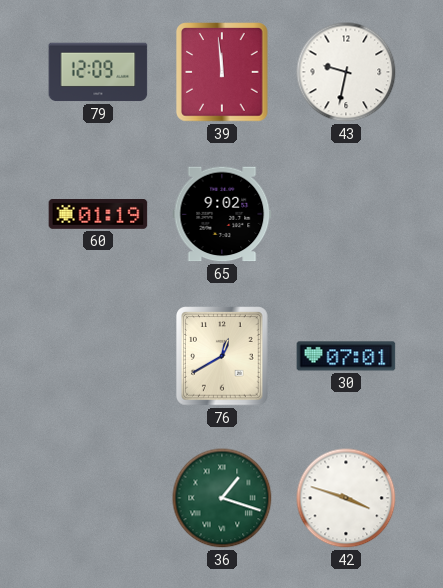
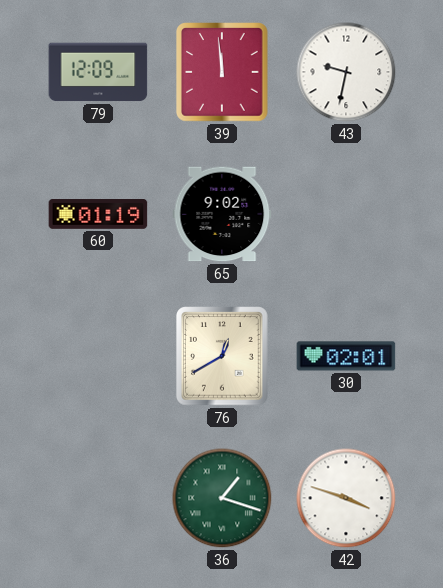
30: 07:01 -> 02:01
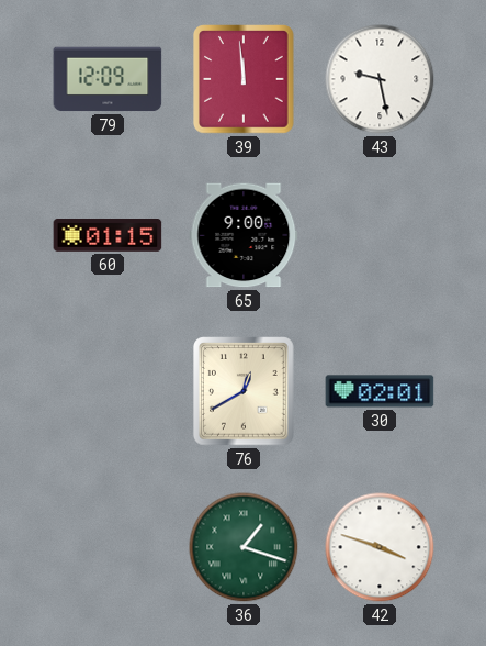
43: 9:32 -> 9:28
60: 01:19 -> 01:15
65: 9:02 -> 9:00
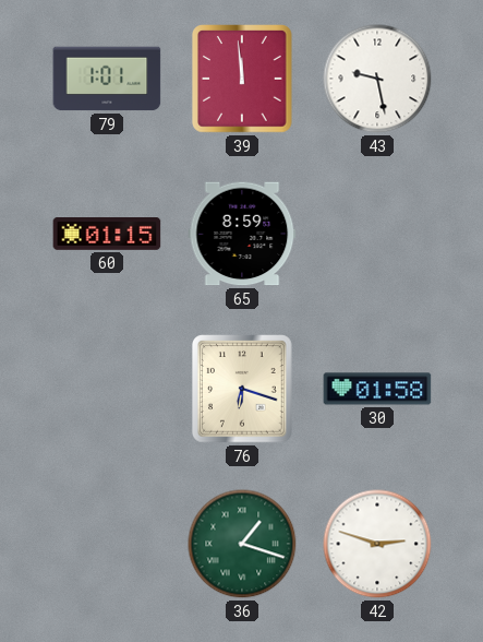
79: 12:09 -> 1:01
65: 9:00 -> 8:59
76: 12:40 -> 6:18
30: 02:01 -> 01:58
42: 3:48 -> 2:48
